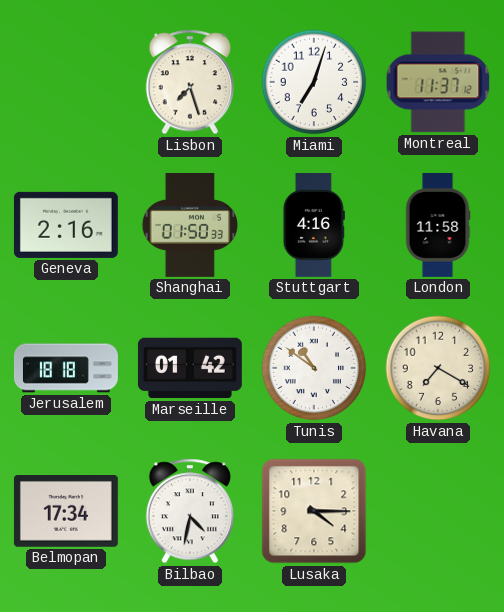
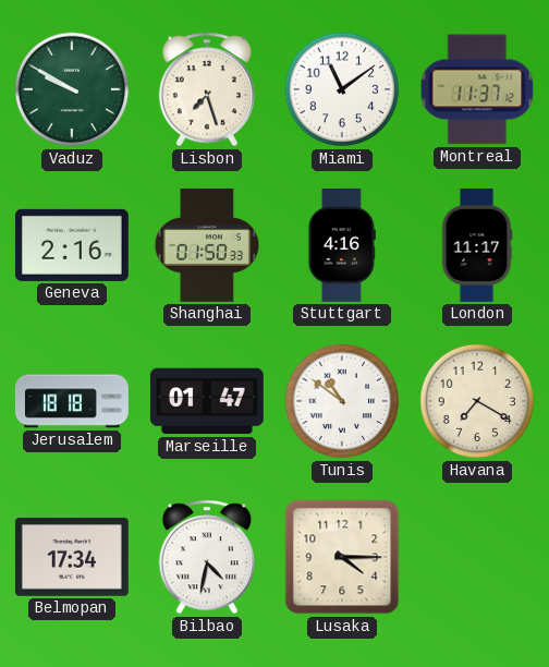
Vaduz: none -> 9:50
Miami: 7:03 -> 11:09
London: 11:58 -> 11:17
Marseille: 01:42 -> 01:47
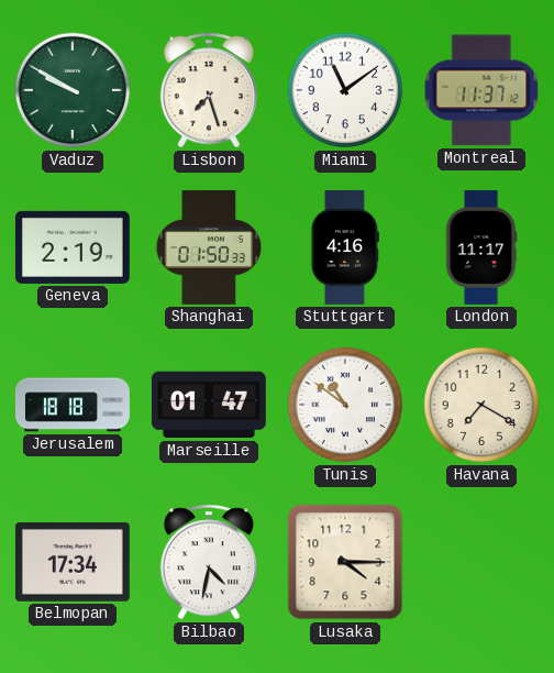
Geneva: 2:16 -> 2:19
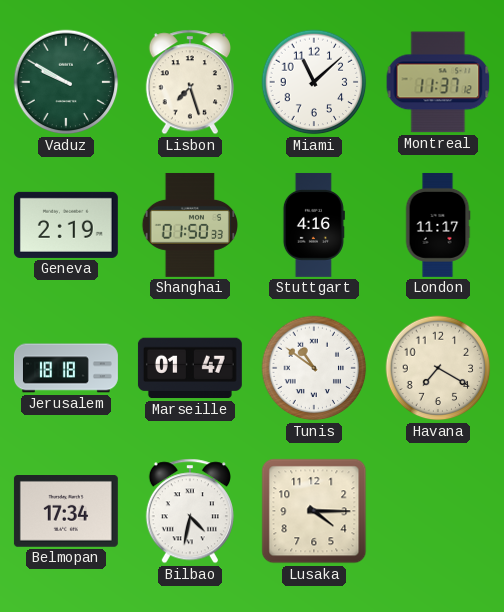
Miami: 11:09 -> 11:08
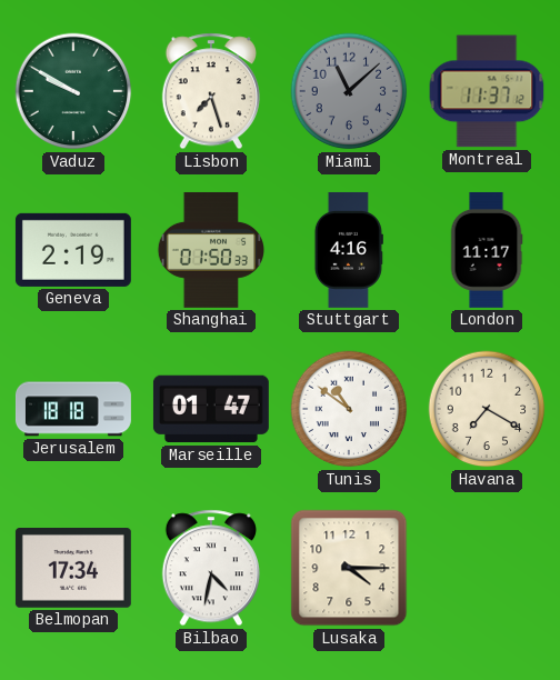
Miami dial: white -> grey
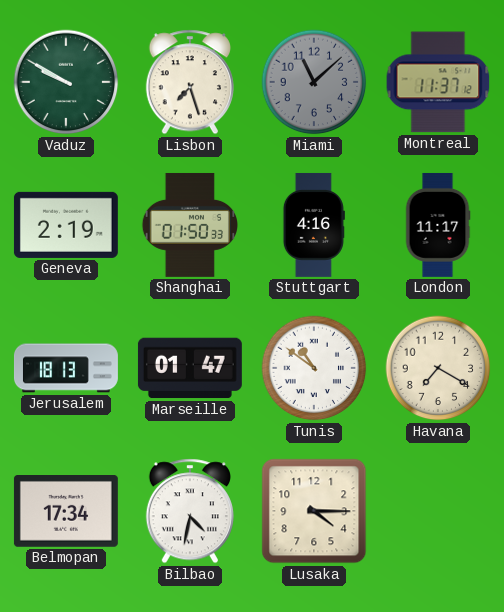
Jerusalem: 18:18 -> 18:13
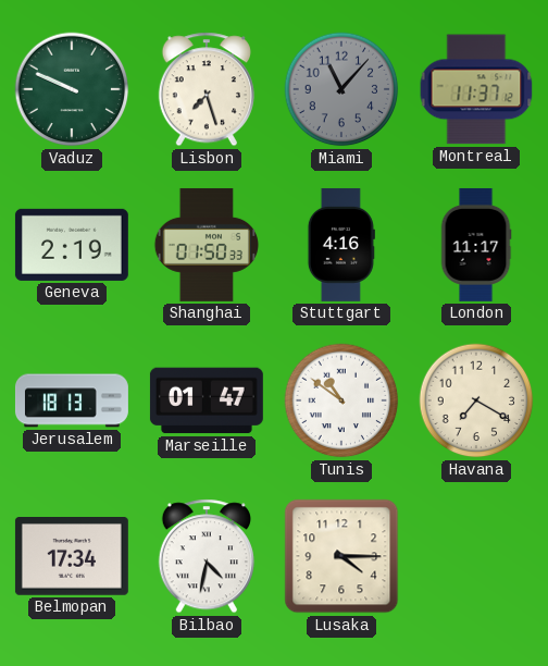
Vaduz: 9:50 -> 9:49
Miami: 11:08 -> 11:07
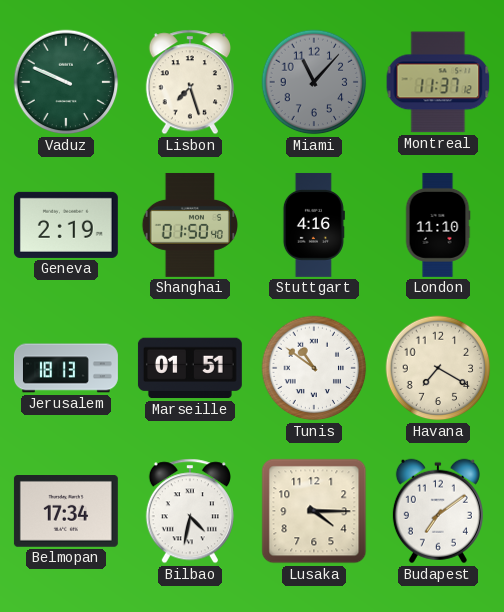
Shanghai: 01:50:33 -> 01:50:40
London: 11:17 -> 11:10
Marseille: 01:47 -> 01:51
Budapest: none -> 7:09
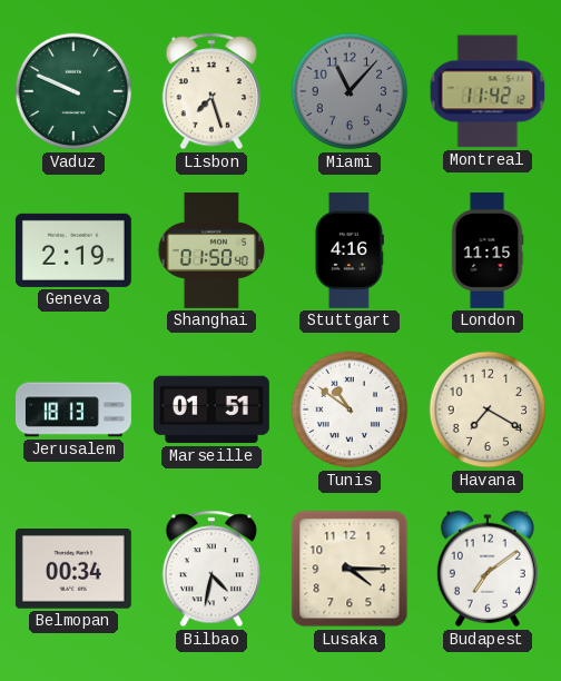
Montreal: 11:37 -> 11:42
London: 11:10 -> 11:15
Belmopan: 17:34 -> 00:34
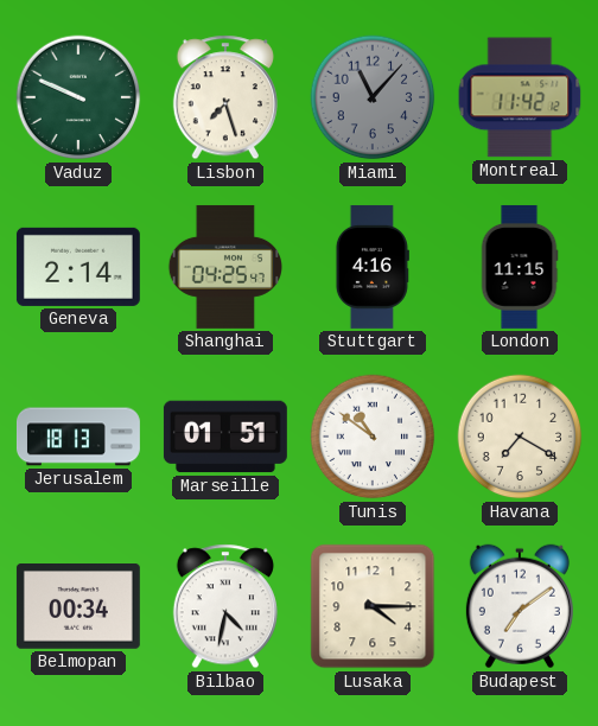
Geneva: 2:19 -> 2:14
Shanghai: 01:50 -> 04:25
